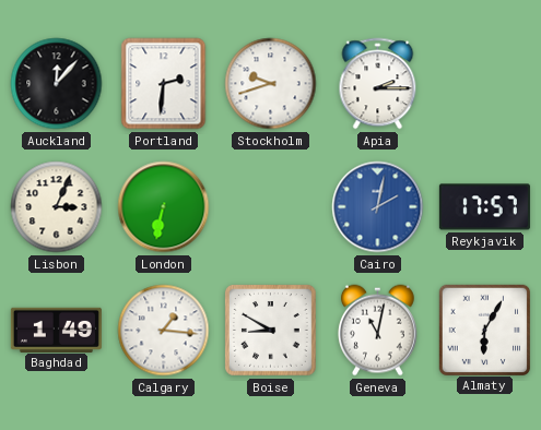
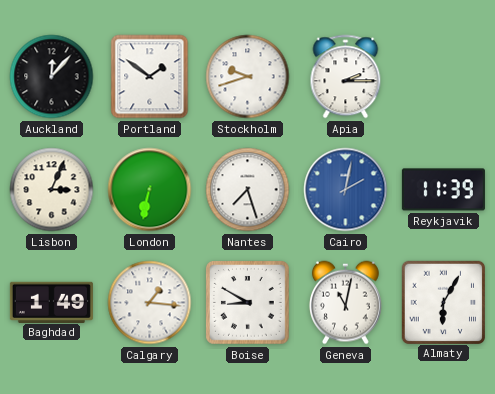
Portland: 2:31 -> 1:51
Nantes: none -> 7:27
Reykjavik: 17:57 -> 11:39
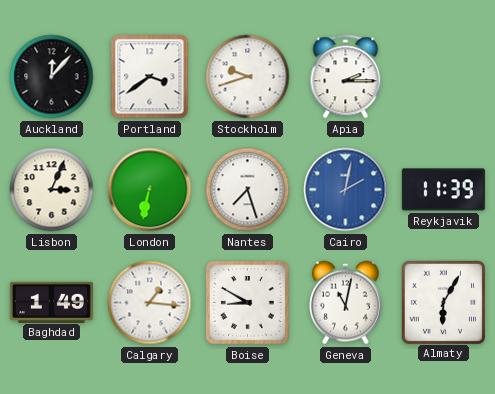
Portland: 1:51 -> 3:39
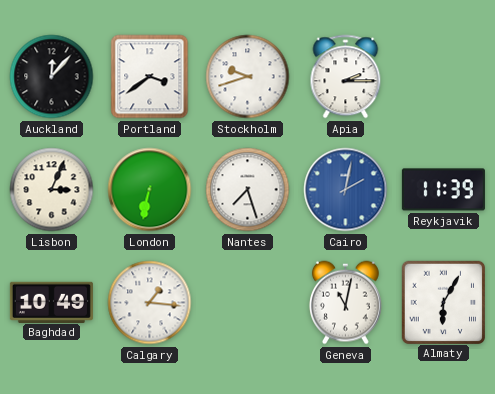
Baghdad: 1:49 -> 10:49
Boise: 8:50 -> none
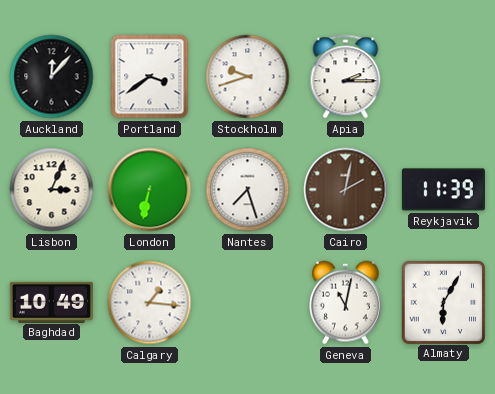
Cairo dial: blue -> brown
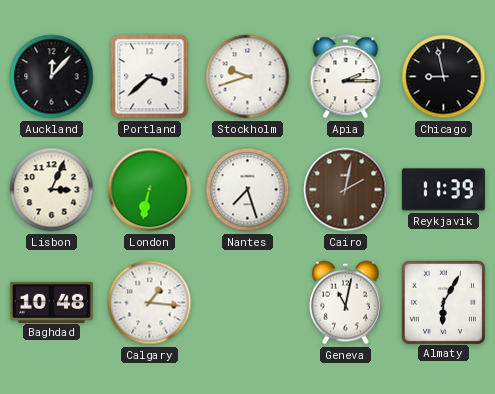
Portland: 3:39 -> 3:38
Chicago: none -> 8:58
Baghdad: 10:49 -> 10:48
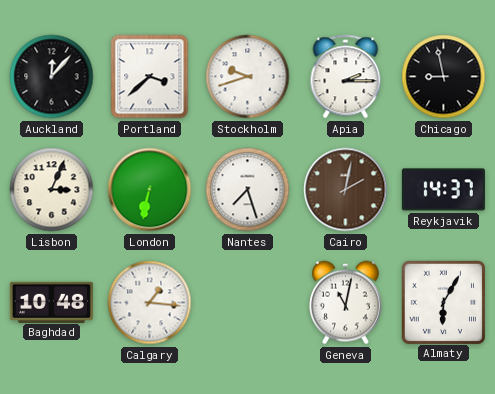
Reykjavik: 11:39 -> 14:37
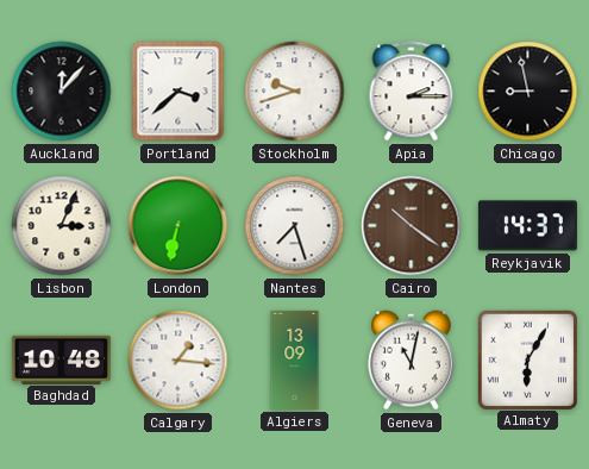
Cairo: 2:02 -> 10:21
Algiers: none -> 13:09
